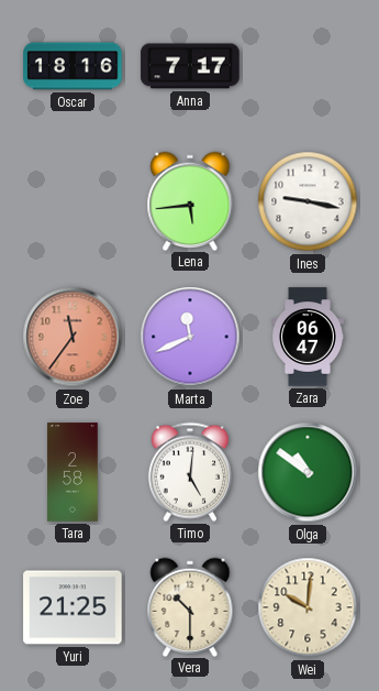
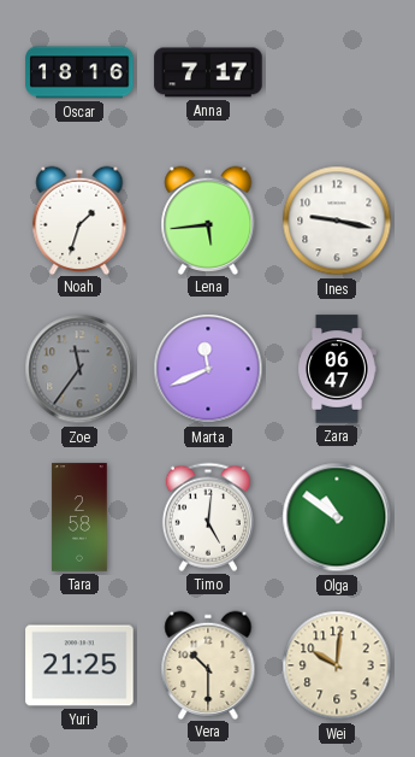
Noah: none -> 1:33
Zoe dial: salmon -> grey
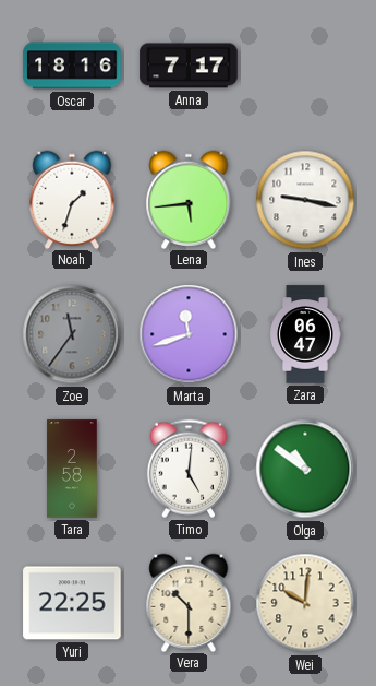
Marta: 11:41 -> 11:42
Yuri: 21:25 -> 22:25
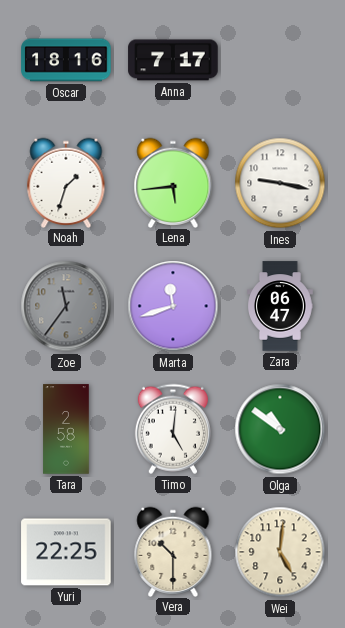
Wei: 10:01 -> 5:01
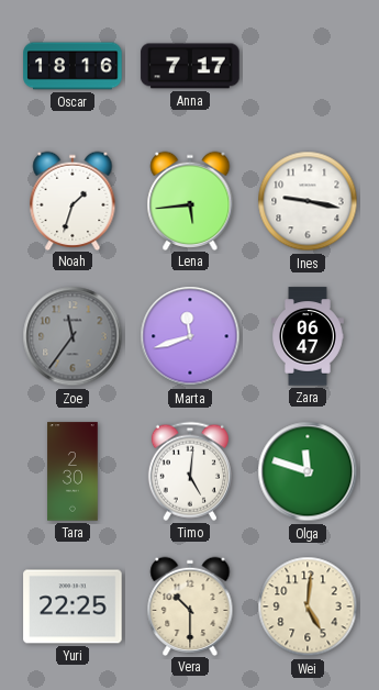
Tara: 2:58 -> 2:30
Olga: 10:51 -> 11:48
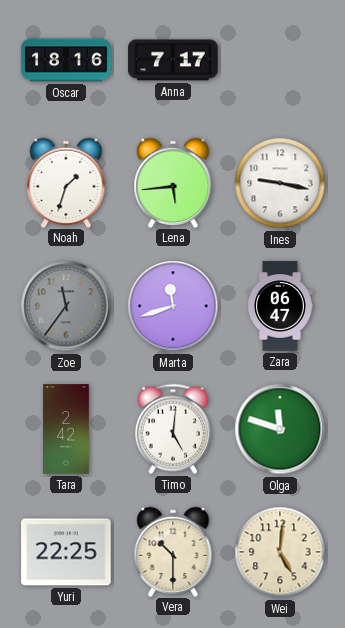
Tara: 2:30 -> 2:42
